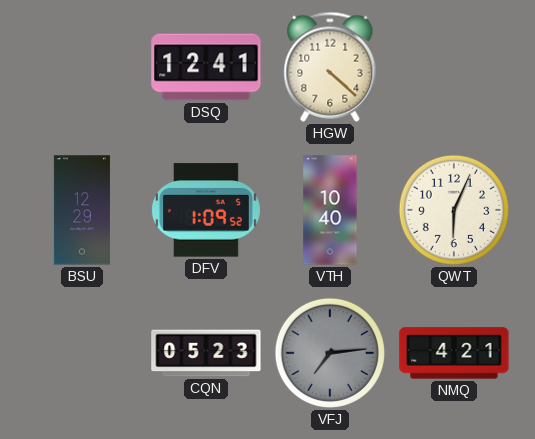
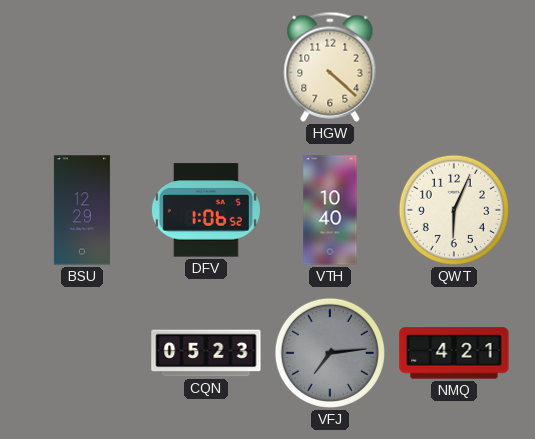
DSQ: 12:41 -> none
DFV: 1:09 -> 1:06
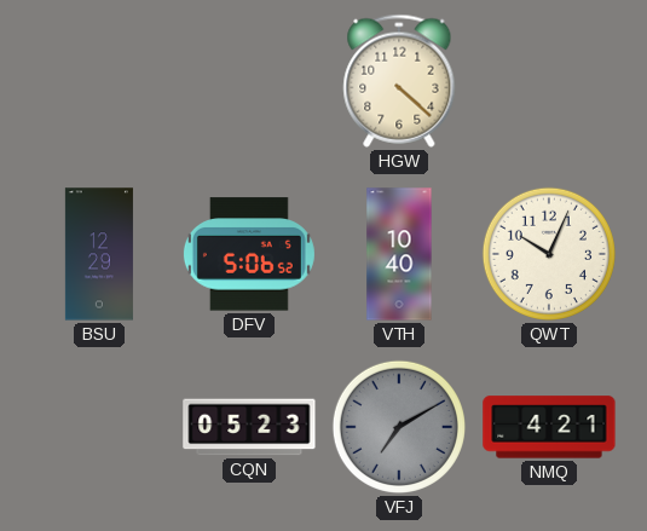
DFV: 1:06 -> 5:06
QWT: 6:04 -> 10:04
VFJ: 7:14 -> 7:10
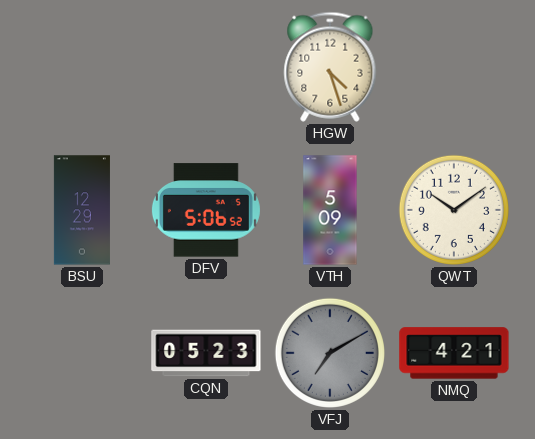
HGW: 4:22 -> 4:27
VTH: 10:40 -> 5:09
QWT: 10:04 -> 10:09
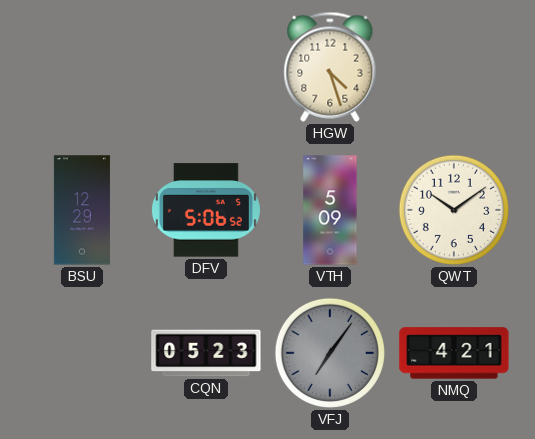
VFJ: 7:10 -> 7:06
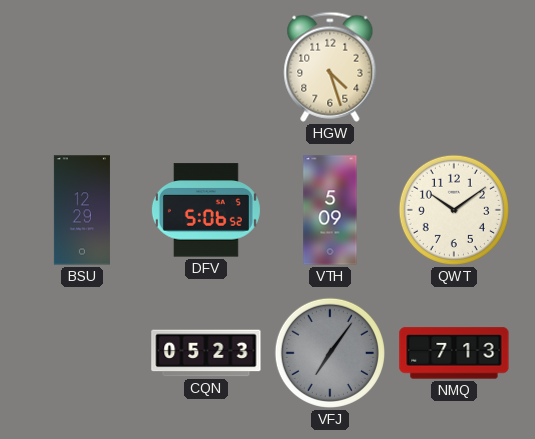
NMQ: 4:21 -> 7:13
